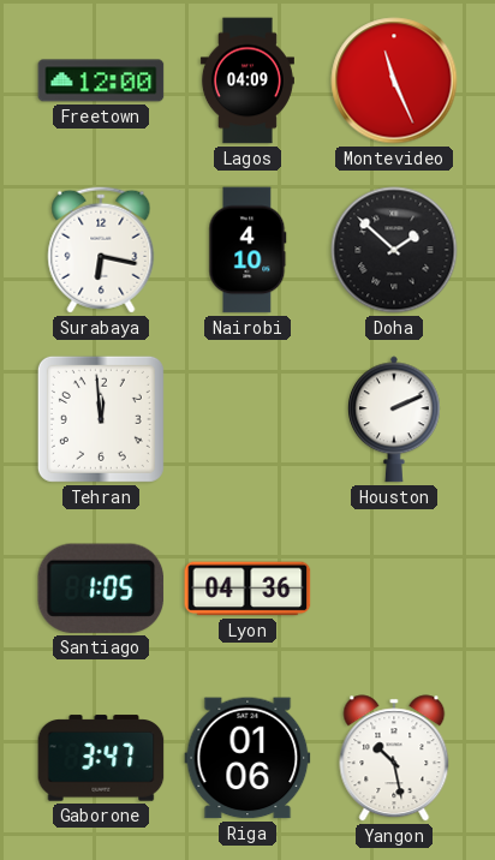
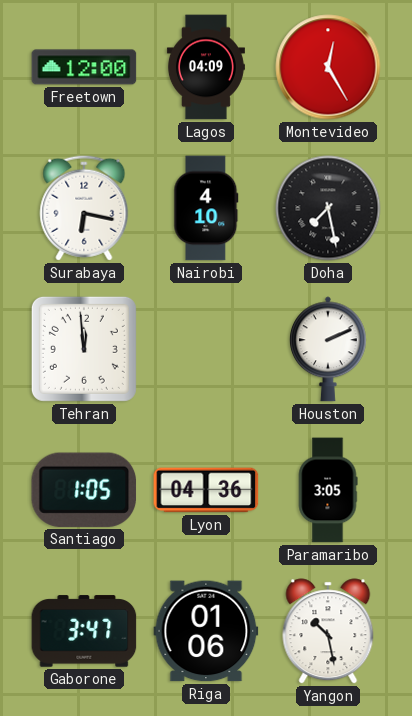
Montevideo: 11:26 -> 12:25
Doha: 1:52 -> 7:28
Paramaribo: none -> 3:05
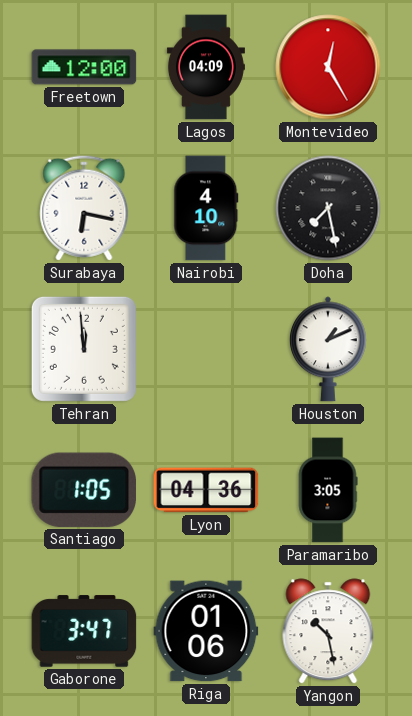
Houston: 2:11 -> 1:11
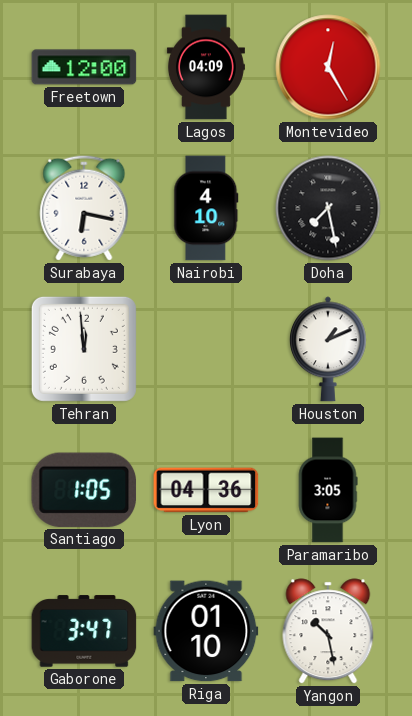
Riga: 01:06 -> 01:10
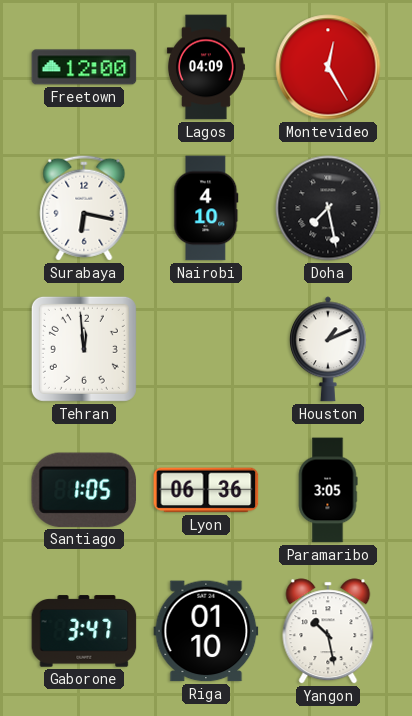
Lyon: 04:36 -> 06:36
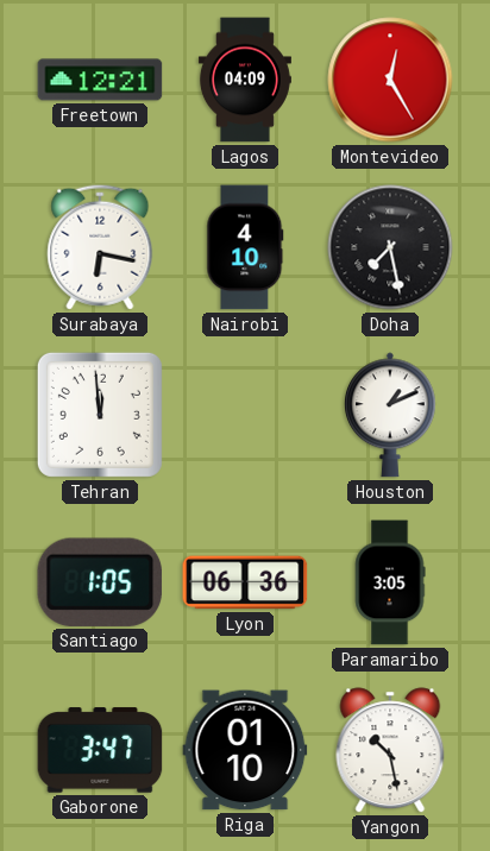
Freetown: 12:00 -> 12:21
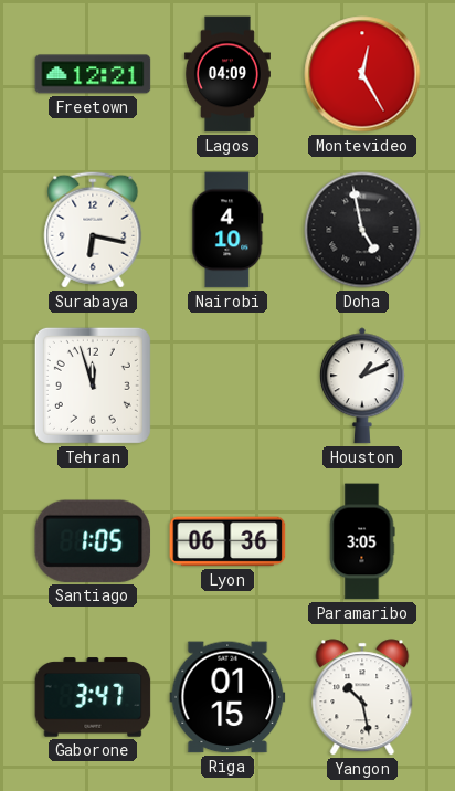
Doha: 7:28 -> 4:58
Tehran: 11:59 -> 11:57
Riga: 01:10 -> 01:15
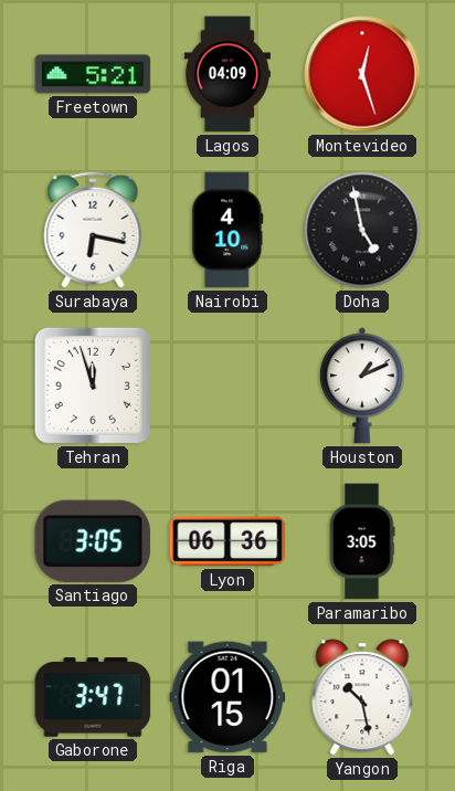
Freetown: 12:21 -> 5:21
Montevideo: 12:25 -> 12:27
Santiago: 1:05 -> 3:05
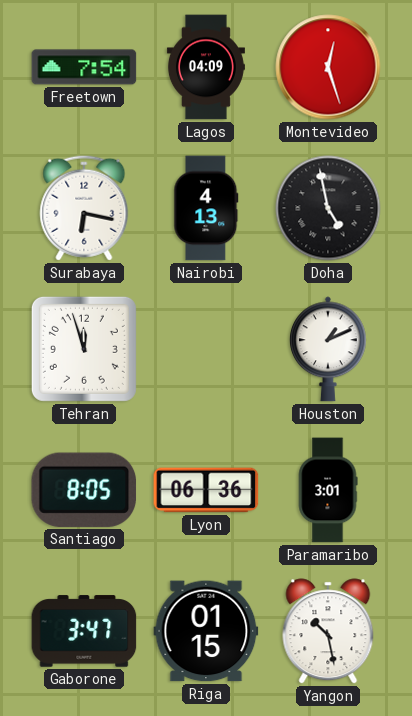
Freetown: 5:21 -> 7:54
Nairobi: 4:10 -> 4:13
Santiago: 3:05 -> 8:05
Paramaribo: 3:05 -> 3:01
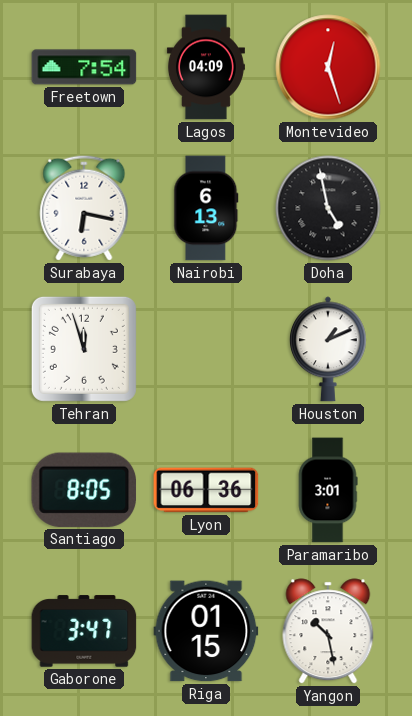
Nairobi: 4:13 -> 6:13
